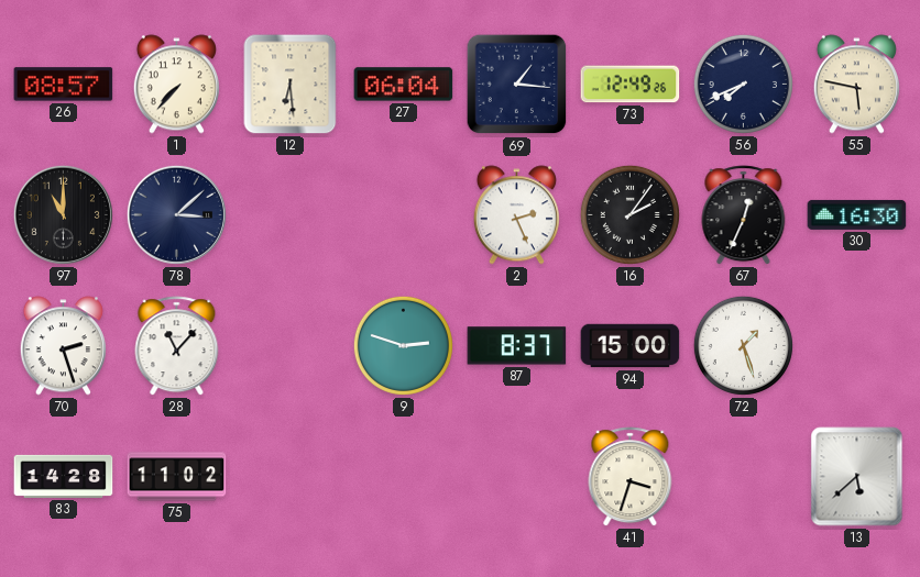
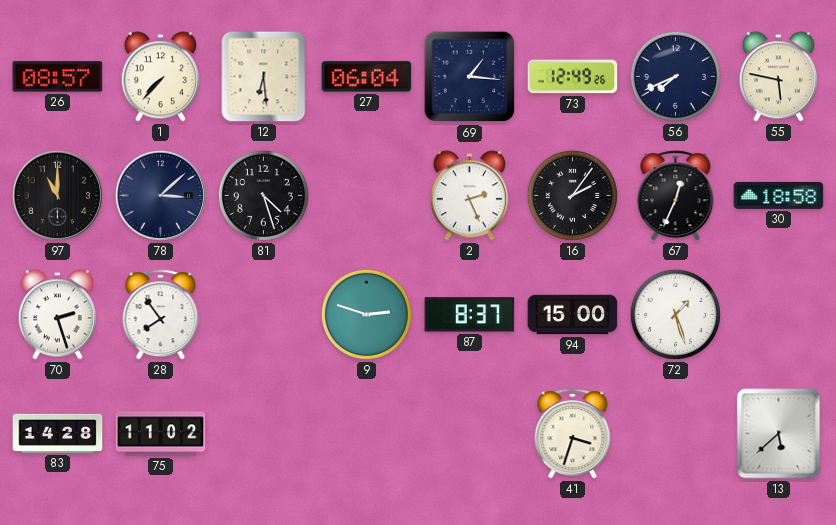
81: none -> 4:27
30: 16:30 -> 18:58
28: 11:07 -> 7:54
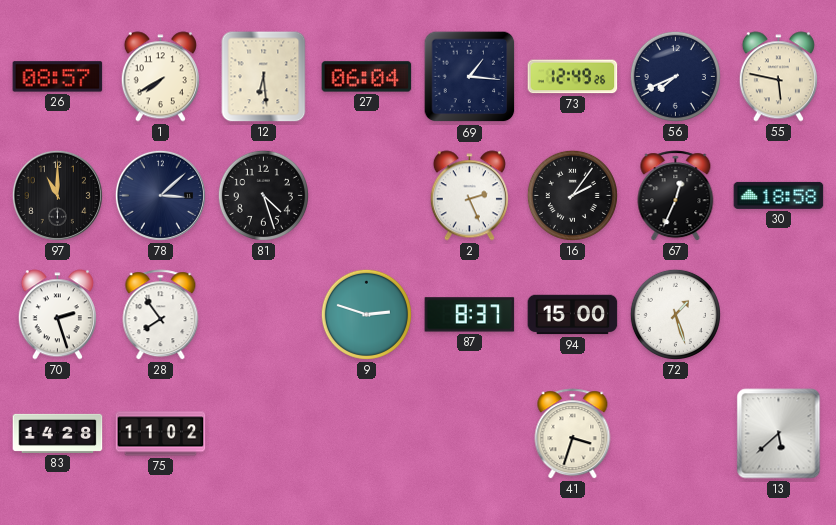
1: 7:37 -> 7:40
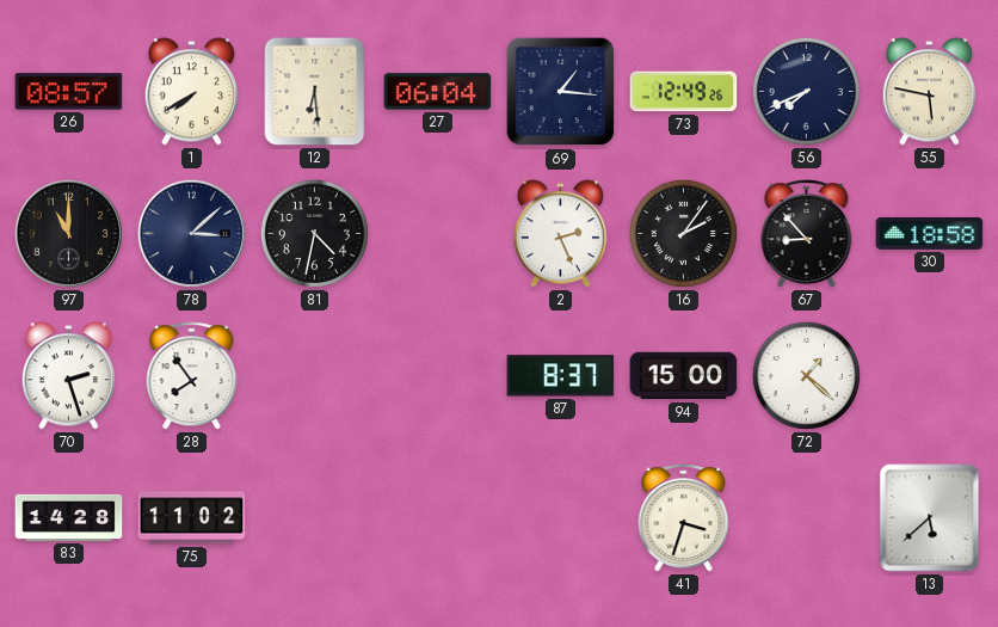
81: 4:27 -> 4:32
67: 12:34 -> 8:53
9: 2:48 -> none
72: 1:27 -> 1:22
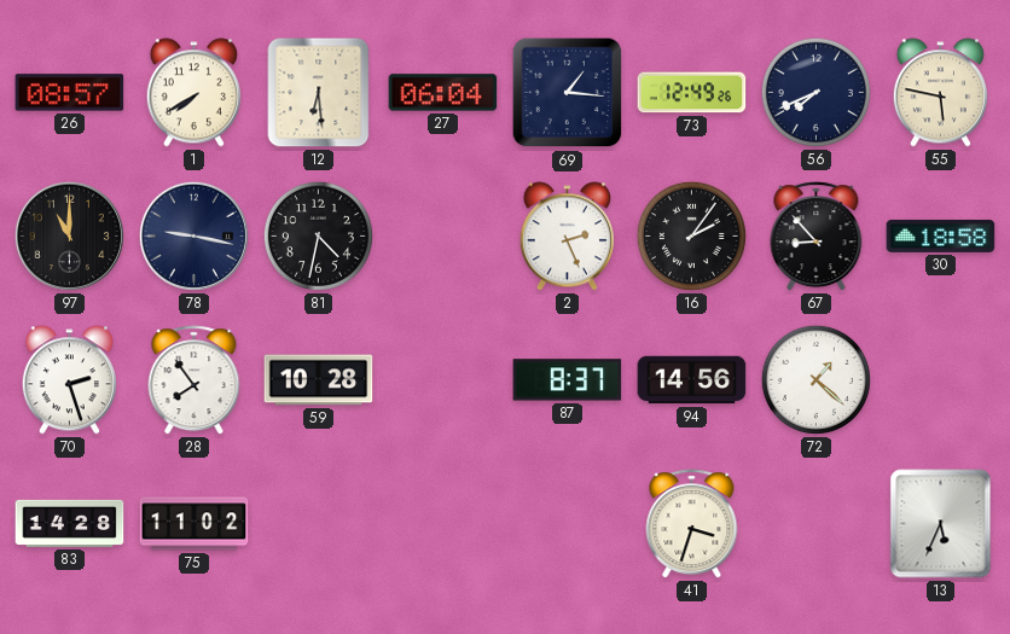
78: 3:08 -> 9:17
59: none -> 10:28
94: 15:00 -> 14:56
13: 5:38 -> 5:34
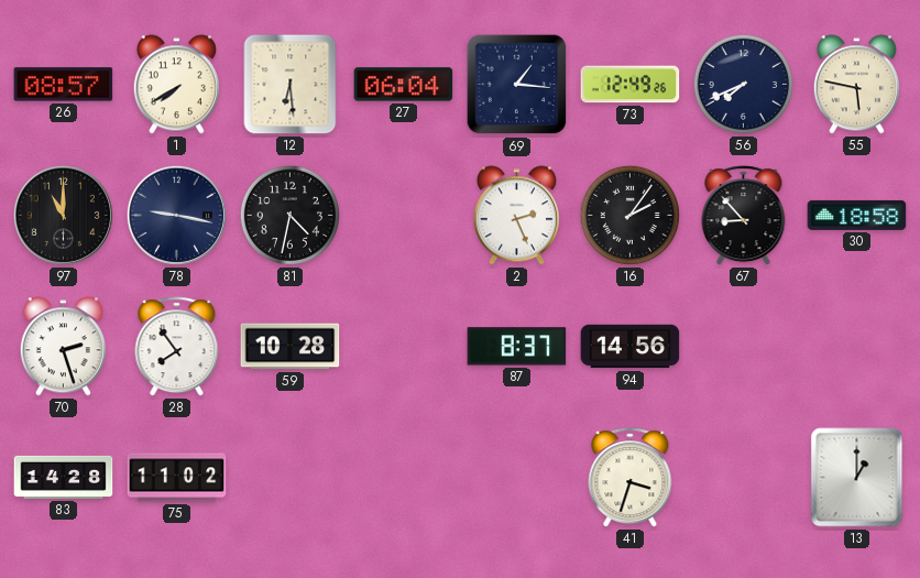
72: 1:22 -> none
13: 5:34 -> 1:00
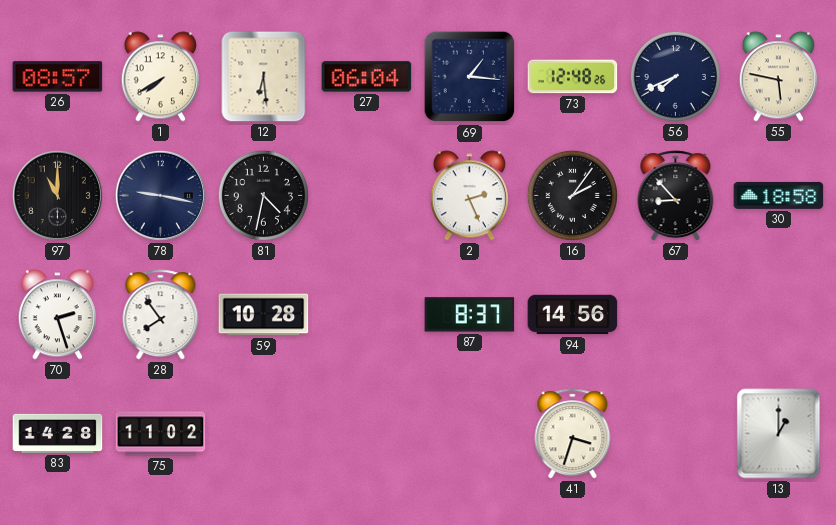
73: 12:49 -> 12:48
